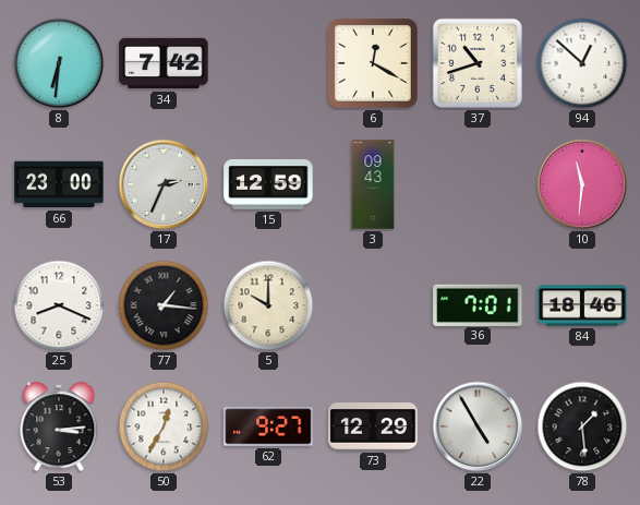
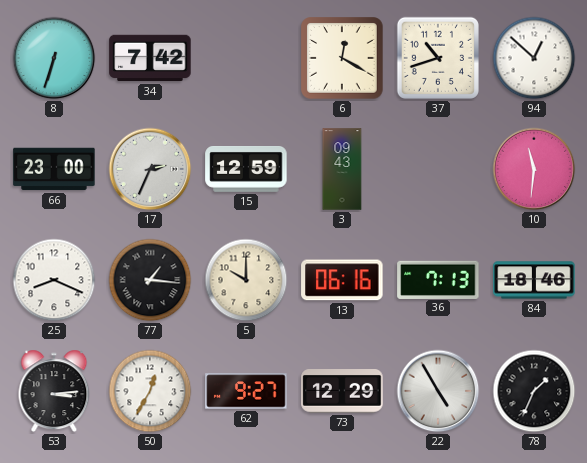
8: 6:31 -> 6:33
13: none -> 06:16
36: 7:01 -> 7:13
78: 1:29 -> 1:34
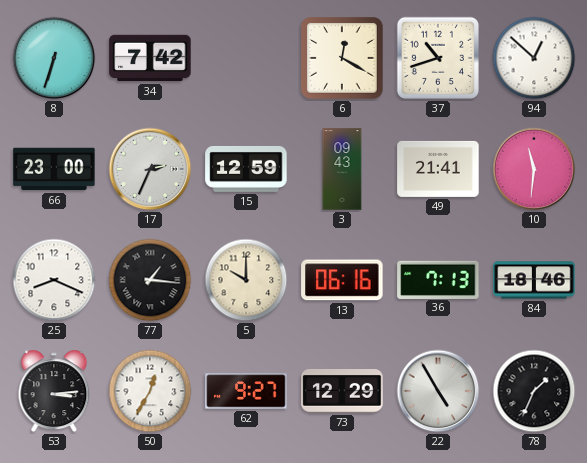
49: none -> 21:41
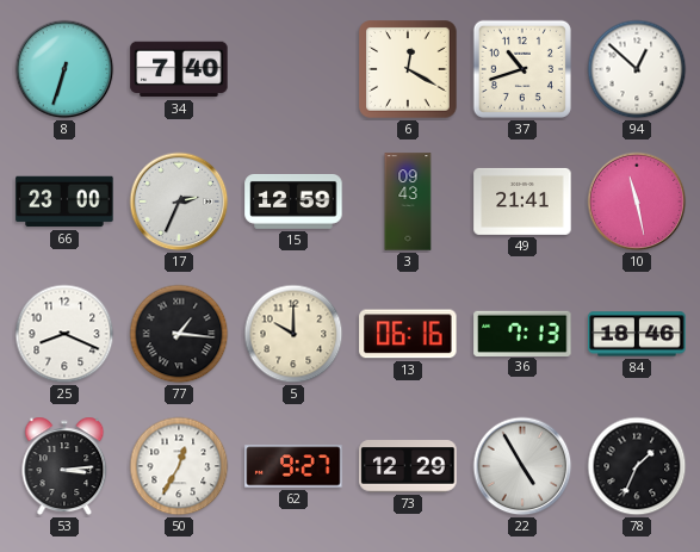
34: 7:42 -> 7:40
10: 11:31 -> 11:28
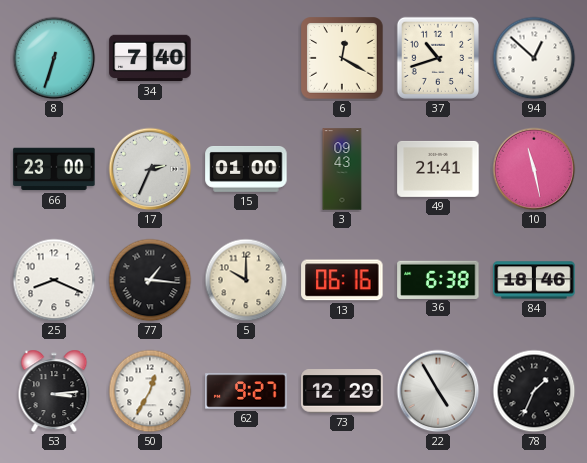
15: 12:59 -> 01:00
36: 7:13 -> 6:38
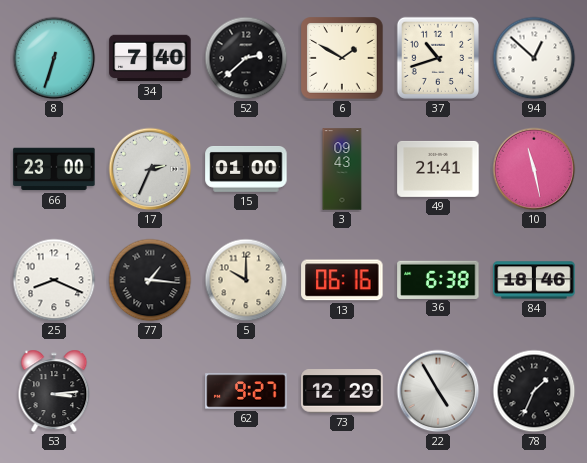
52: none -> 2:38
6: 12:20 -> 1:50
50: 12:35 -> none
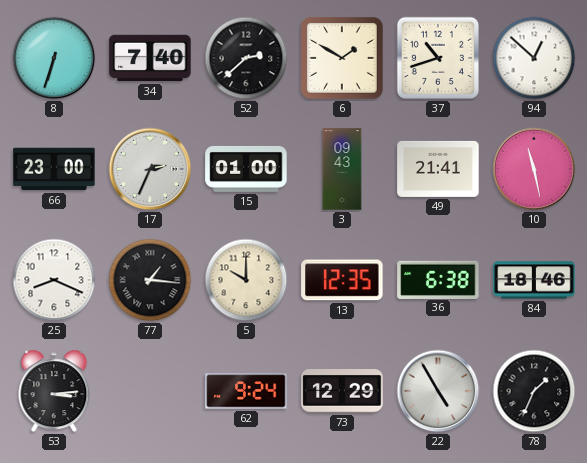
13: 06:16 -> 12:35
62: 9:27 -> 9:24
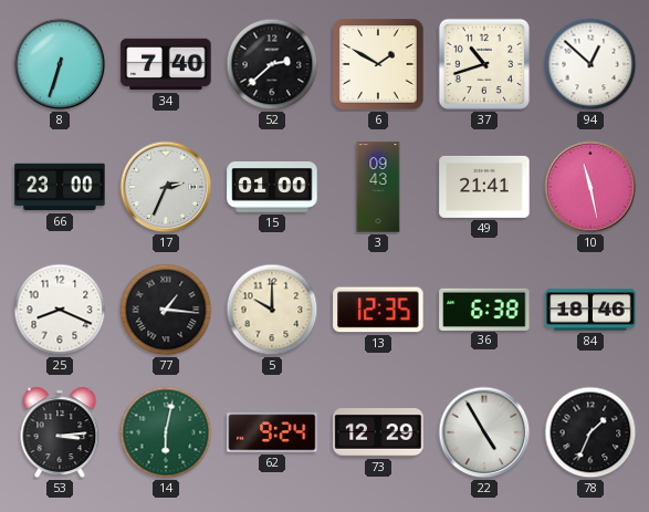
14: none -> 6:02
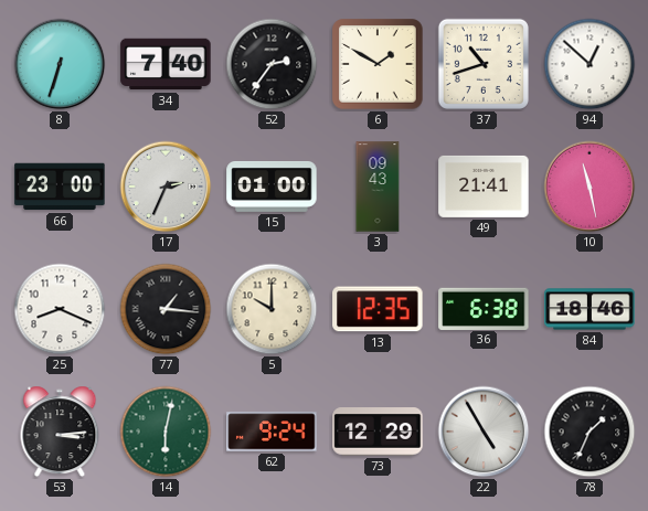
52: 2:38 -> 2:36
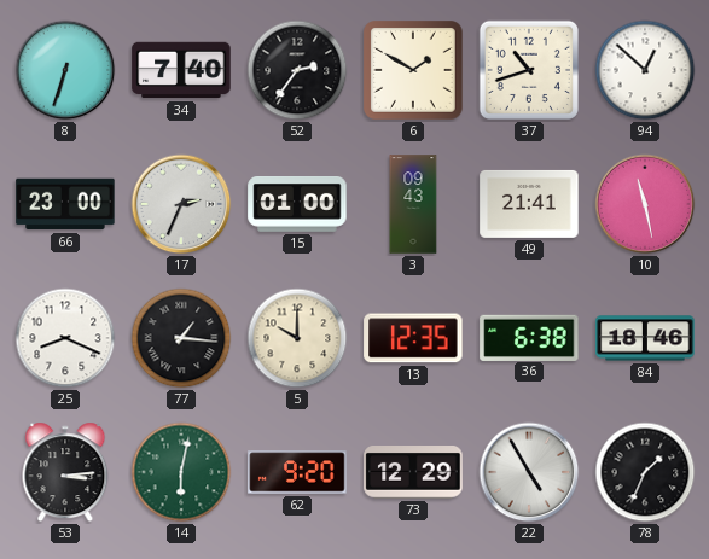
62: 9:24 -> 9:20
